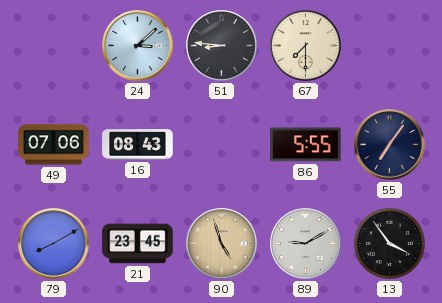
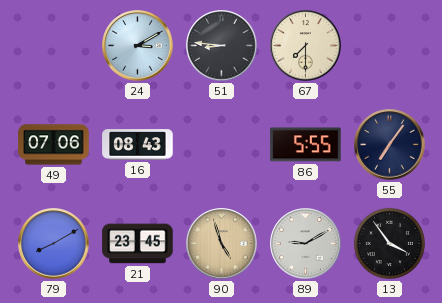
24: 3:08 -> 3:10
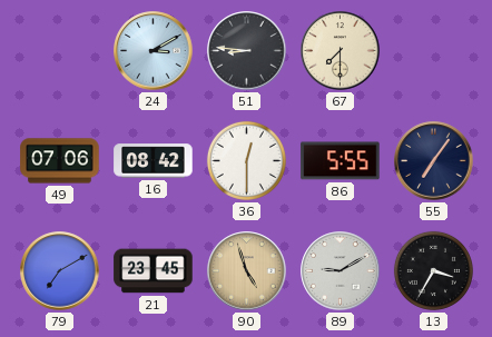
16: 08:43 -> 08:42
36: none -> 12:30
79: 8:10 -> 7:10
13: 3:54 -> 3:35
